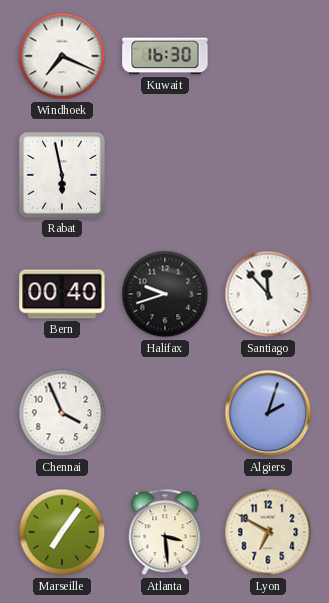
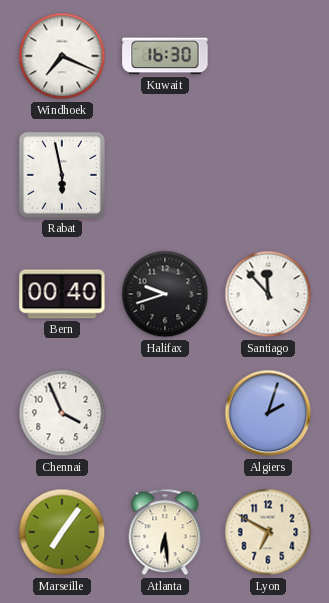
Atlanta: 3:29 -> 6:29
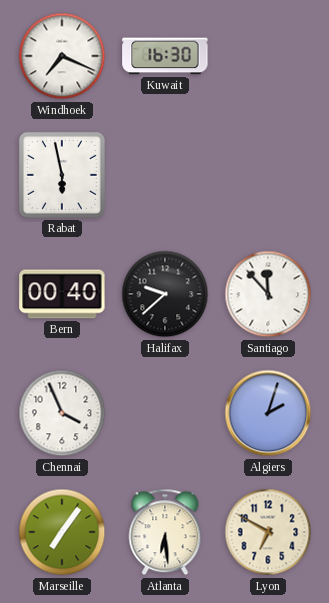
Halifax: 9:42 -> 9:38
